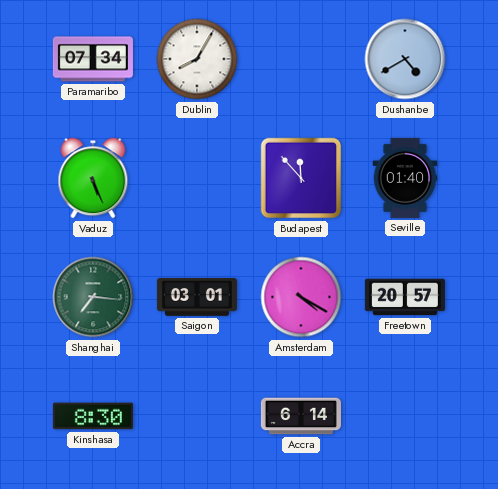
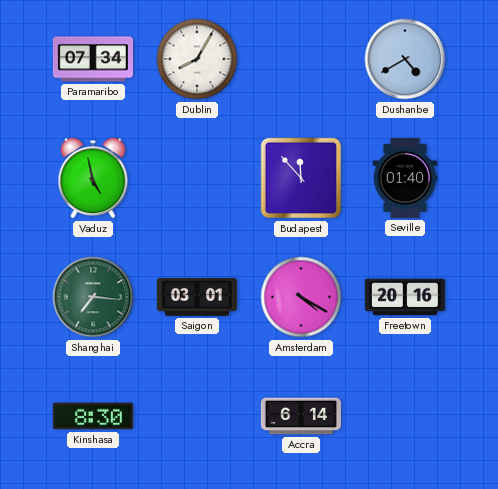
Vaduz: 5:26 -> 4:58
Freetown: 20:57 -> 20:16
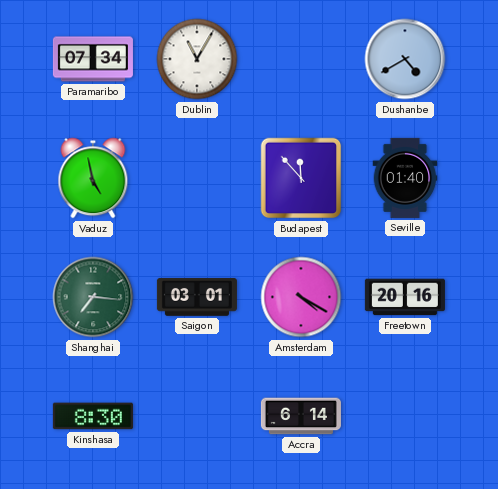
Dublin: 8:05 -> 11:05
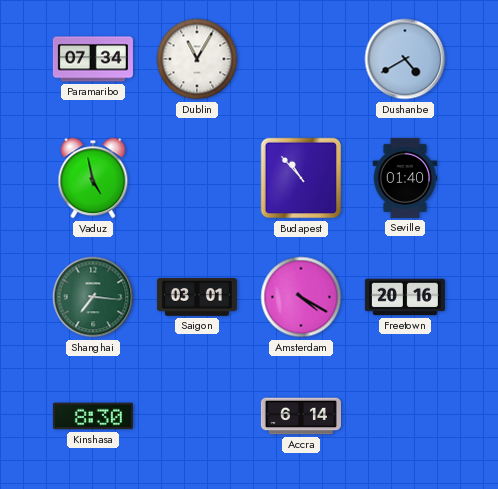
Budapest: 11:53 -> 10:53
